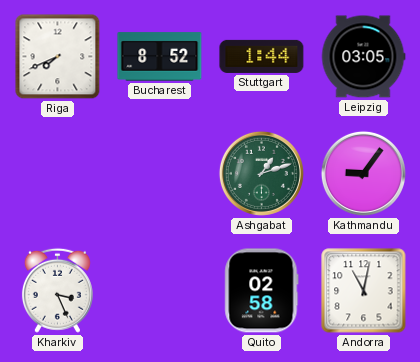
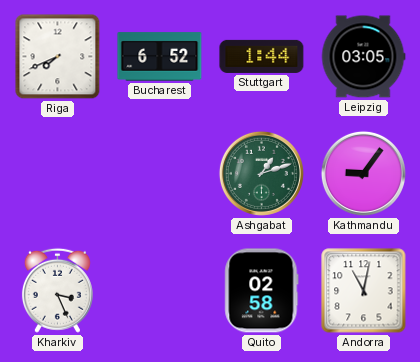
Bucharest: 8:52 -> 6:52
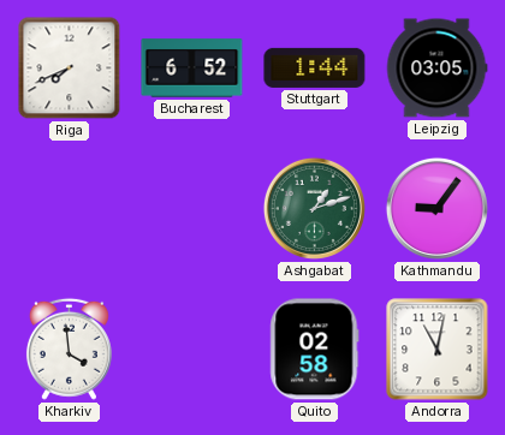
Kharkiv: 3:26 -> 3:59
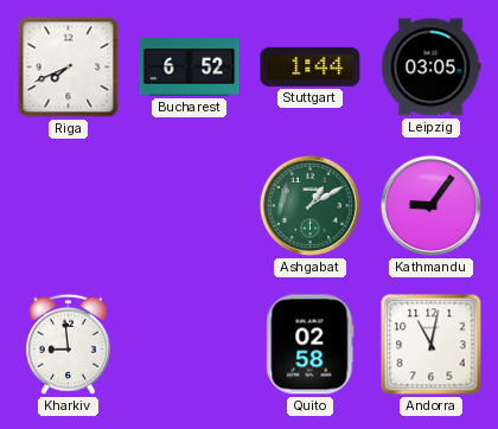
Ashgabat: 1:12 -> 1:10
Kharkiv: 3:59 -> 8:59
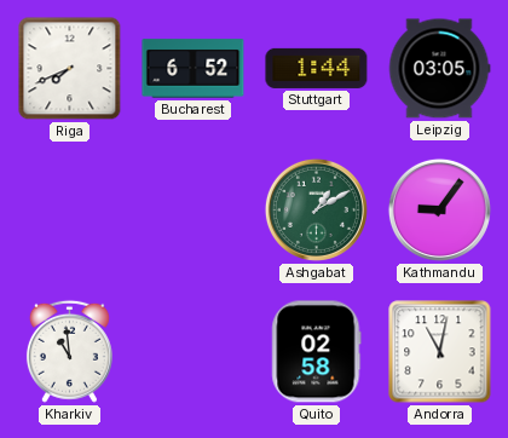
Kharkiv: 8:59 -> 10:59
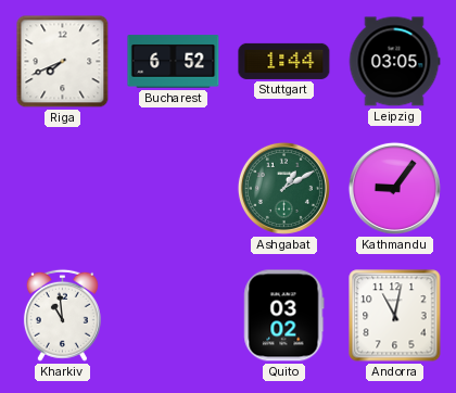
Quito: 02:58 -> 03:02
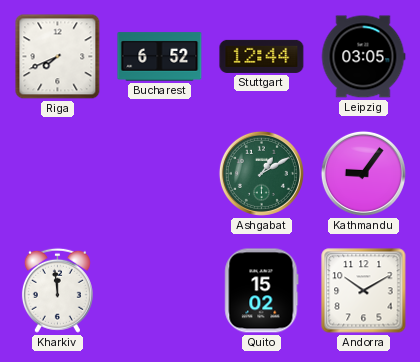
Stuttgart: 1:44 -> 12:44
Kharkiv: 10:59 -> 11:59
Quito: 03:02 -> 15:02
Andorra: 11:02 -> 10:10
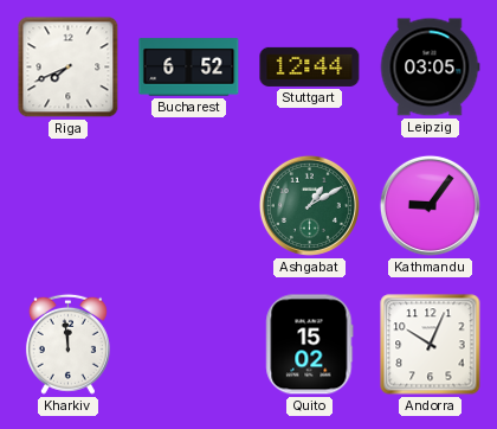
Andorra: 10:10 -> 10:04
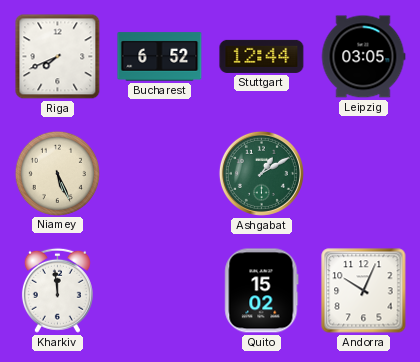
Niamey: none -> 5:26
Kathmandu: 9:06 -> none
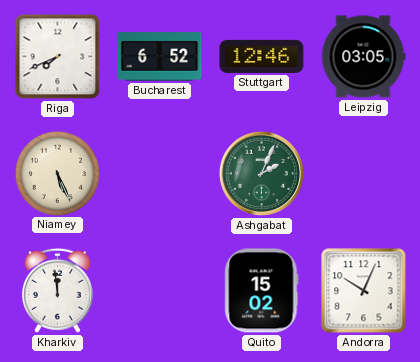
Stuttgart: 12:44 -> 12:46
Ashgabat: 1:10 -> 2:04
